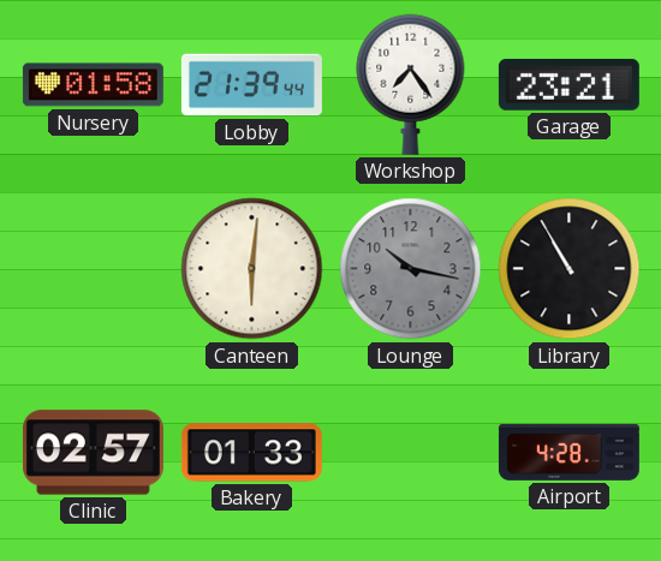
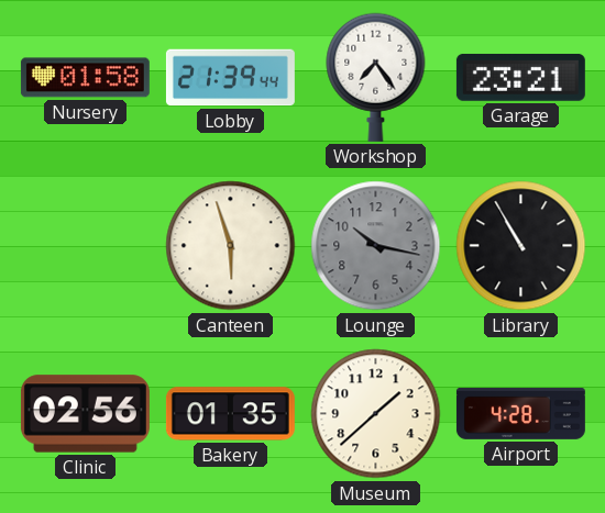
Canteen: 6:01 -> 5:57
Clinic: 02:57 -> 02:56
Bakery: 01:33 -> 01:35
Museum: none -> 1:38
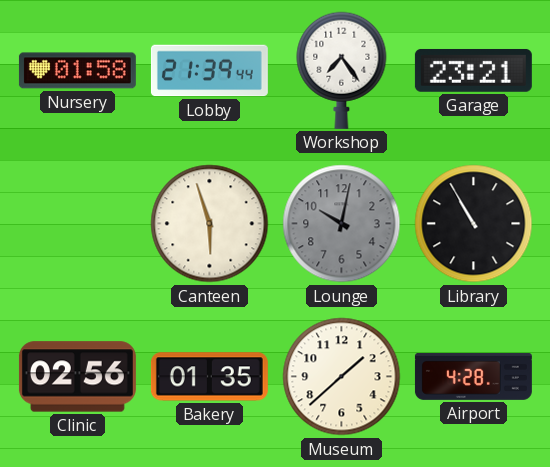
Lounge: 10:17 -> 10:02
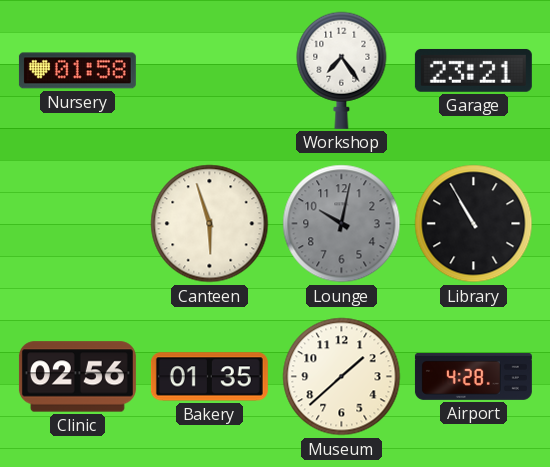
Lobby: 21:39 -> none
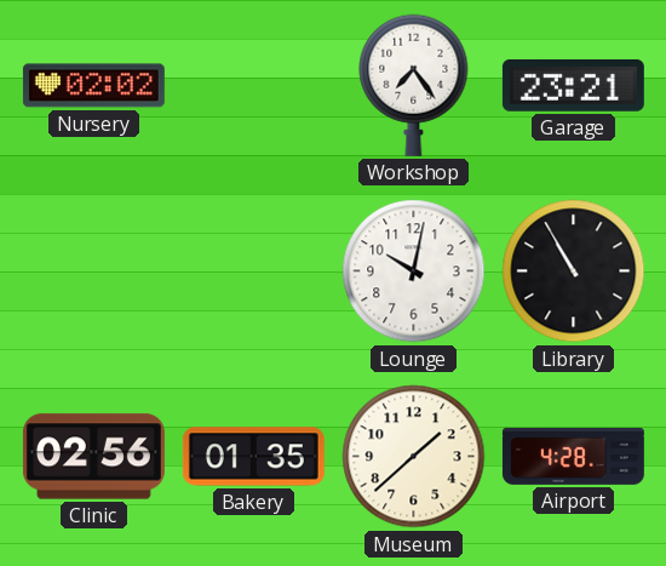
Nursery: 01:58 -> 02:02
Canteen: 5:57 -> none
Lounge dial: grey -> white
